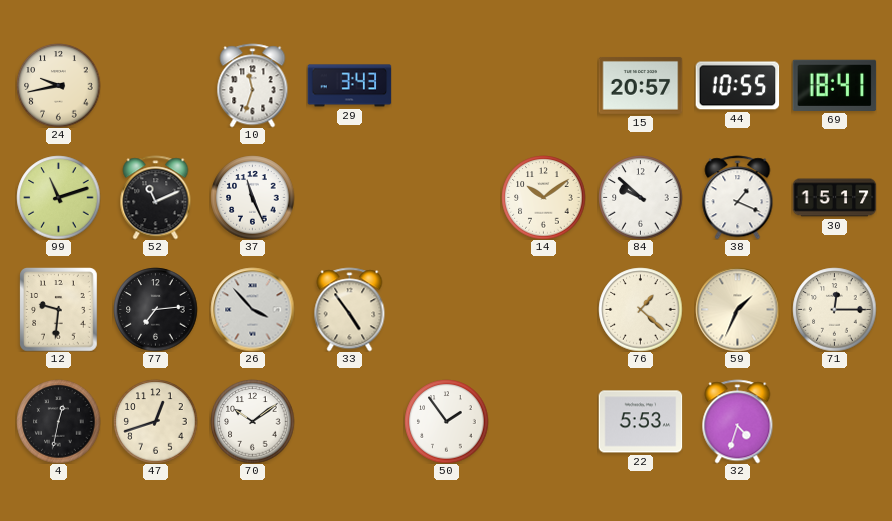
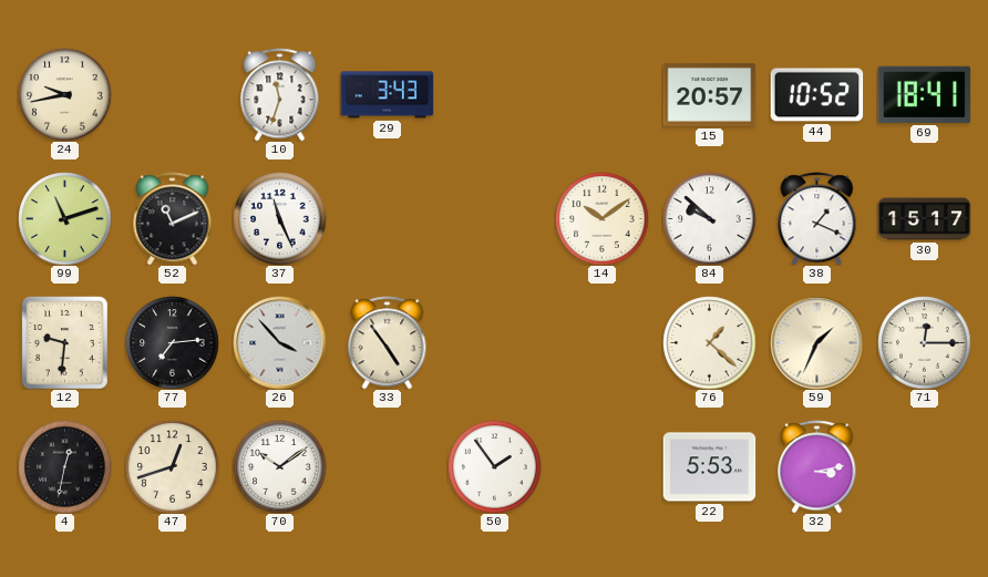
44: 10:55 -> 10:52
32: 4:33 -> 3:13
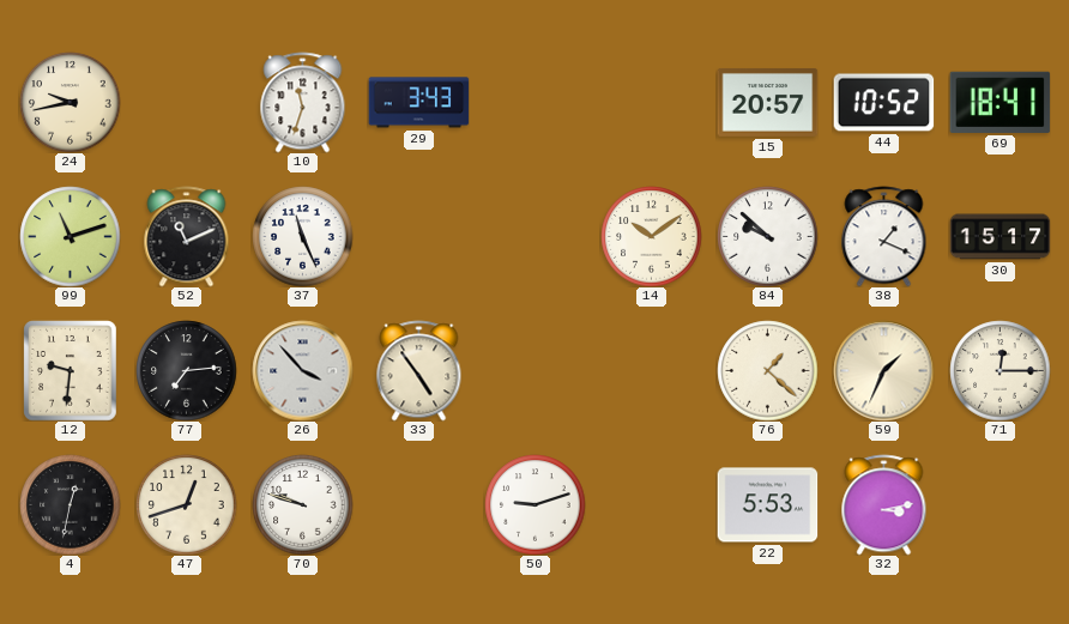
70: 10:09 -> 9:48
50: 1:54 -> 9:12
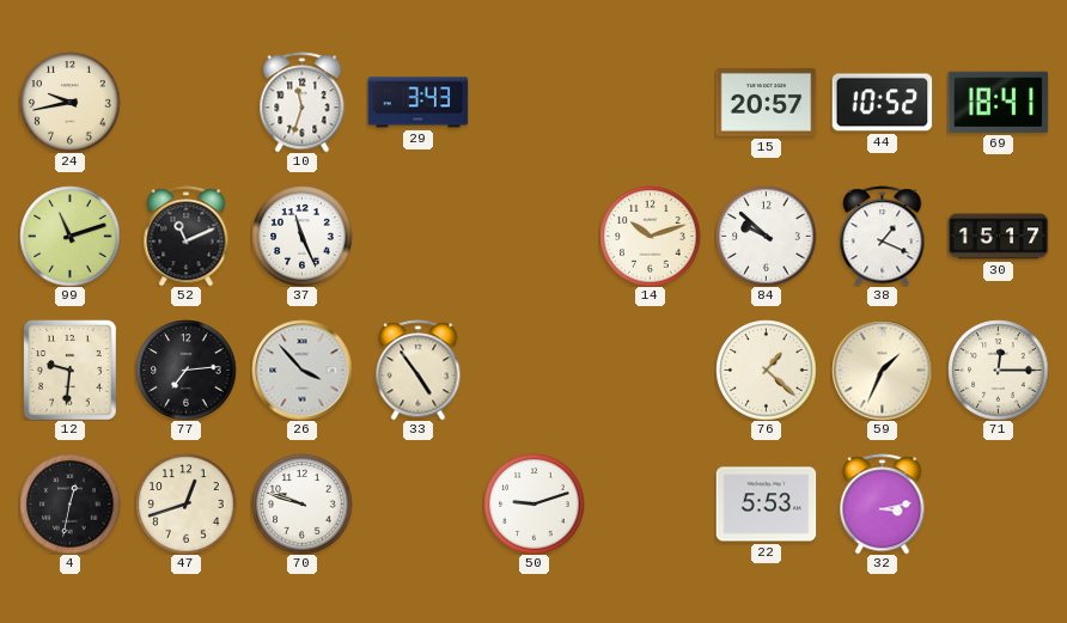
14: 10:09 -> 10:12
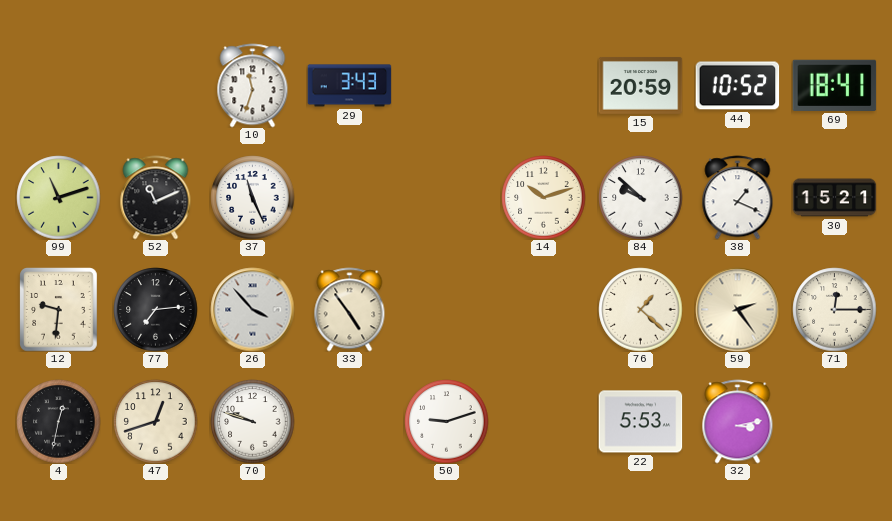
24: 9:43 -> none
15: 20:57 -> 20:59
30: 15:17 -> 15:21
59: 1:34 -> 2:24
